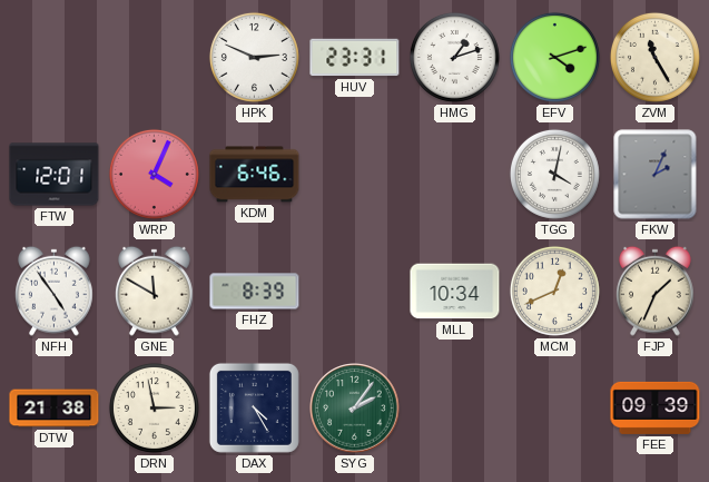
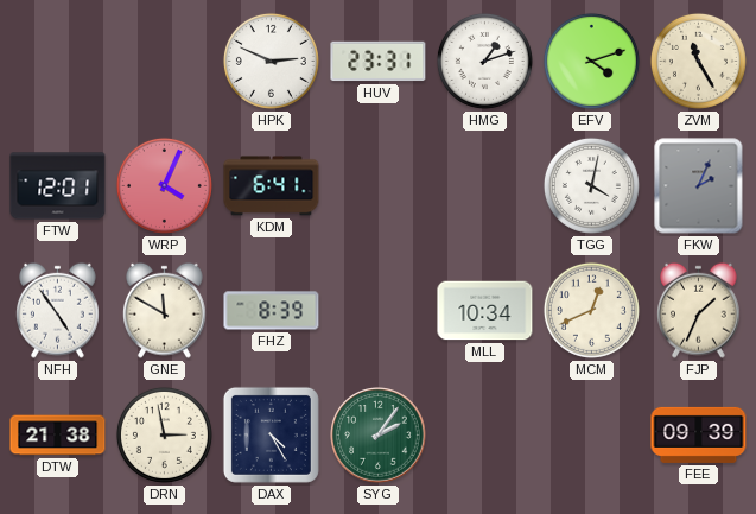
KDM: 6:46 -> 6:41
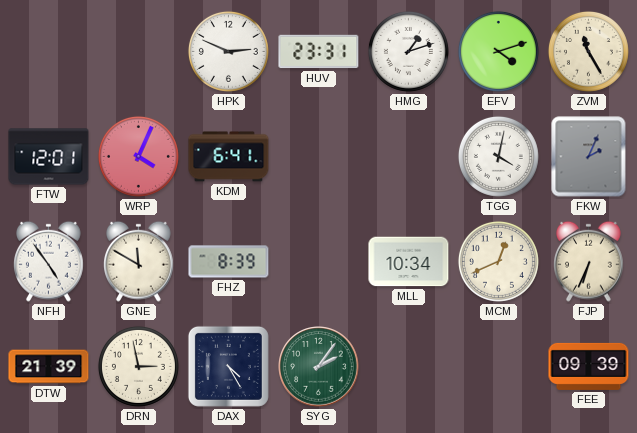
FJP: 1:34 -> 6:34
DTW: 21:38 -> 21:39
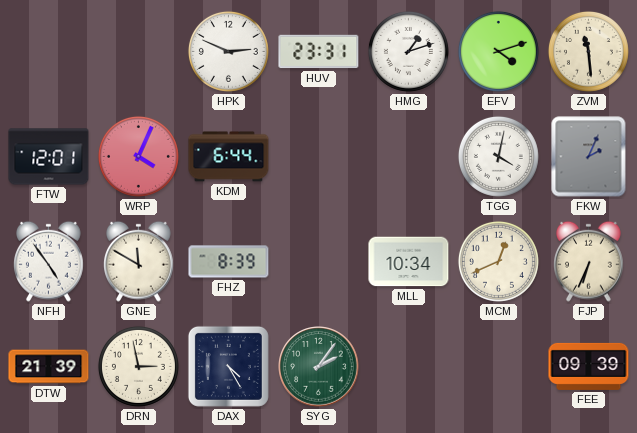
ZVM: 11:25 -> 11:29
KDM: 6:41 -> 6:44
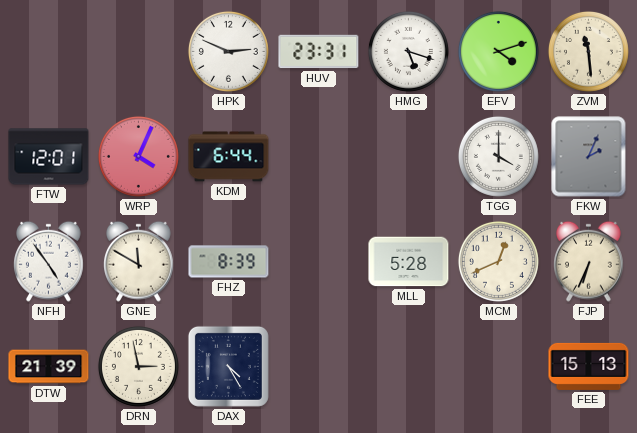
HMG: 1:12 -> 5:18
TGG: 4:02 -> 4:00
MLL: 10:34 -> 5:28
SYG: 2:06 -> none
FEE: 09:39 -> 15:13
